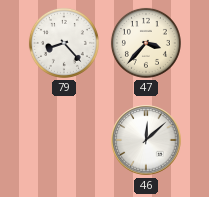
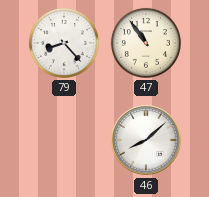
47: 3:37 -> 10:54
46: 12:08 -> 8:08
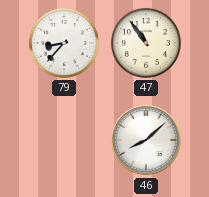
79: 8:23 -> 8:37
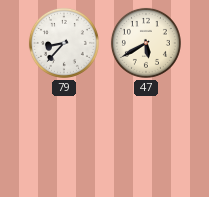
47: 10:54 -> 5:40
46: 8:08 -> none
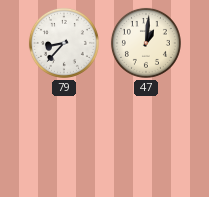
47: 5:40 -> 1:01
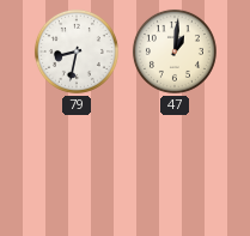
79: 8:37 -> 8:32
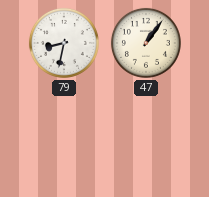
47: 1:01 -> 1:06
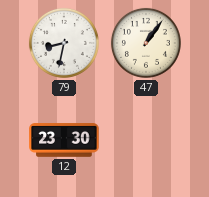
12: none -> 23:30
